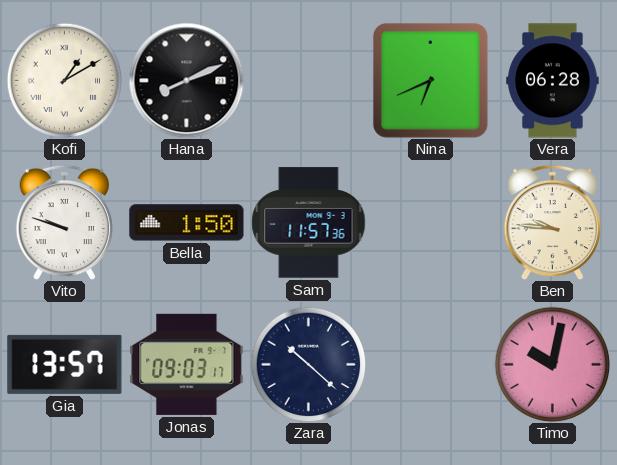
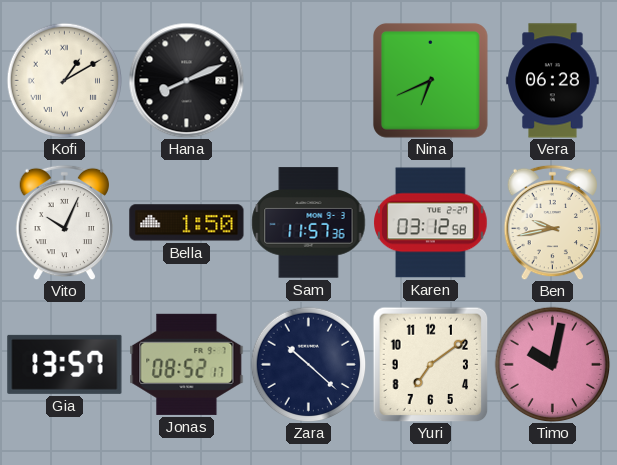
Vito: 9:48 -> 10:04
Karen: none -> 03:12
Ben: 9:46 -> 9:43
Jonas: 09:03 -> 08:52
Yuri: none -> 7:09
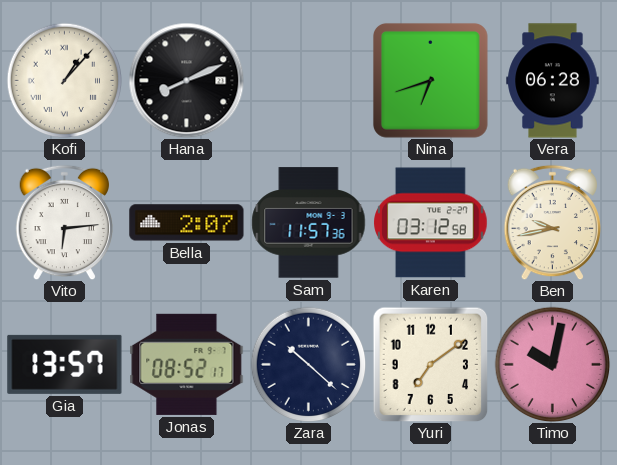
Kofi: 1:10 -> 1:07
Nina: 6:41 -> 6:42
Vito: 10:04 -> 6:14
Bella: 1:50 -> 2:07
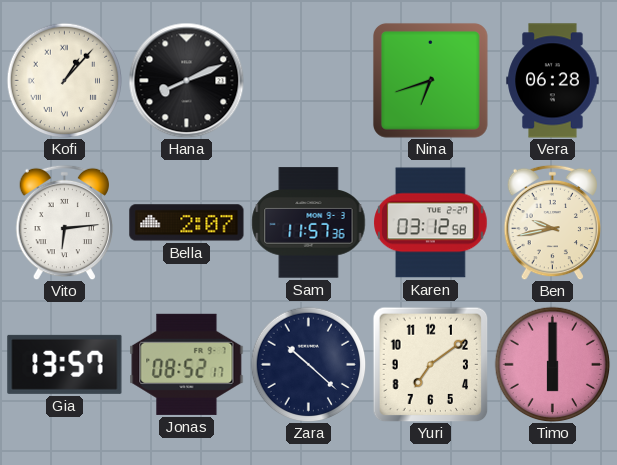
Timo: 10:02 -> 6:00
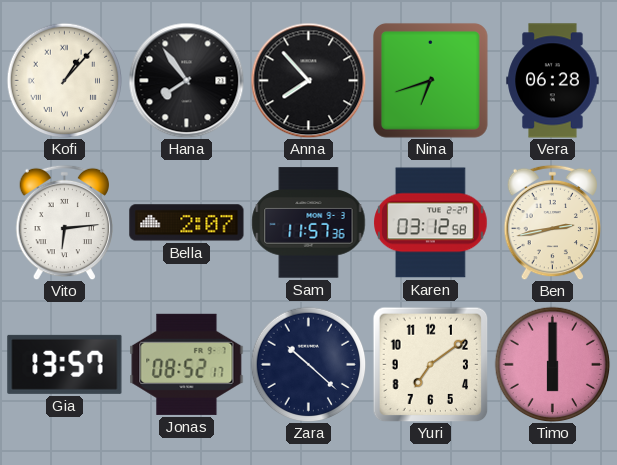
Hana: 8:11 -> 7:54
Anna: none -> 7:53
Ben: 9:43 -> 2:43
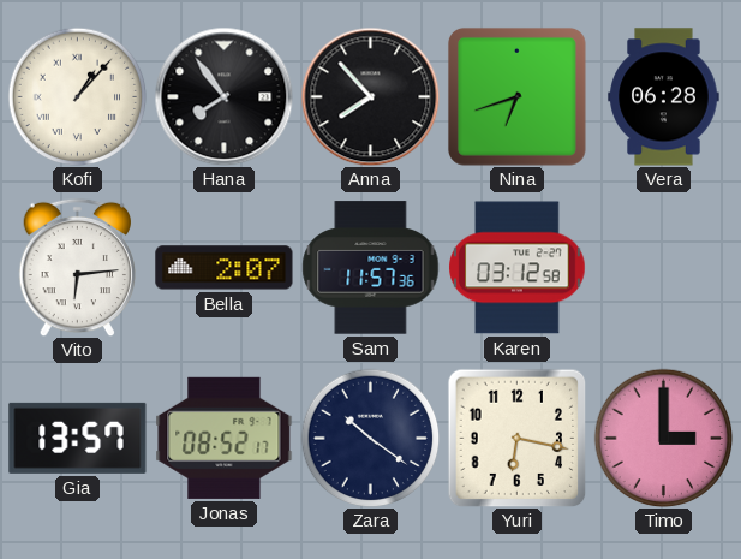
Ben: 2:43 -> none
Zara: 10:22 -> 10:21
Yuri: 7:09 -> 6:17
Timo: 6:00 -> 3:00
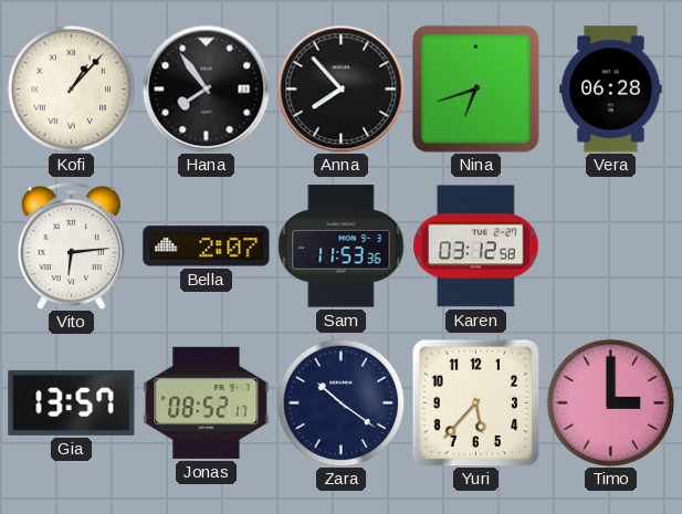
Sam: 11:57 -> 11:53
Yuri: 6:17 -> 5:37
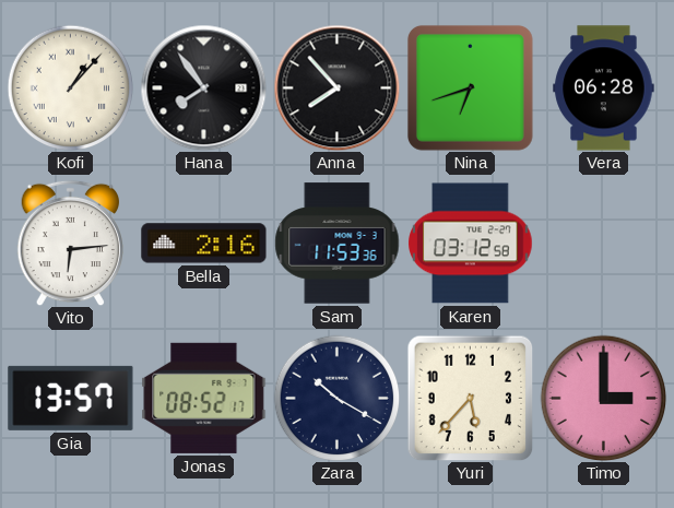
Bella: 2:07 -> 2:16
Zara: 10:21 -> 10:20
